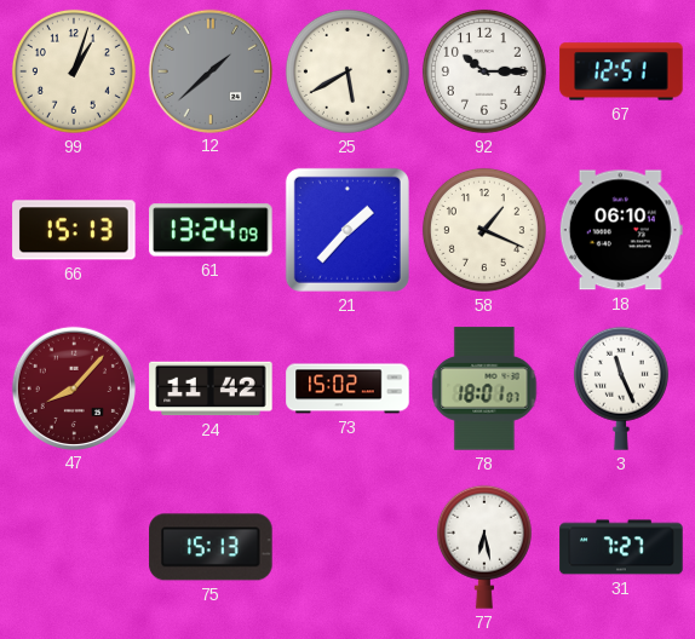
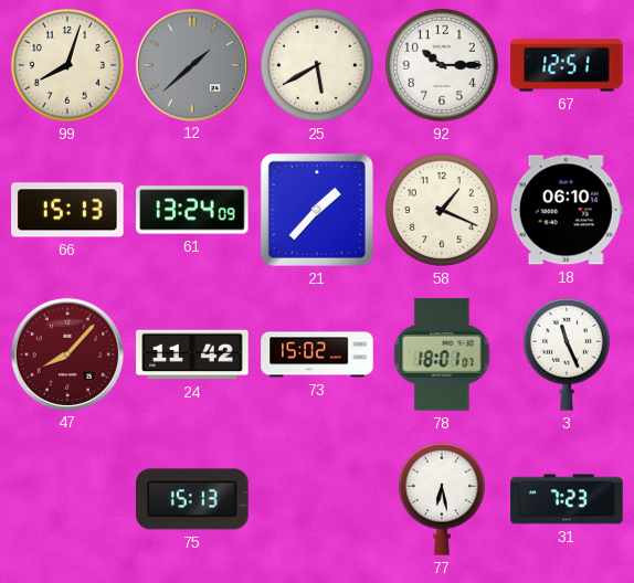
99: 1:03 -> 8:03
31: 7:27 -> 7:23
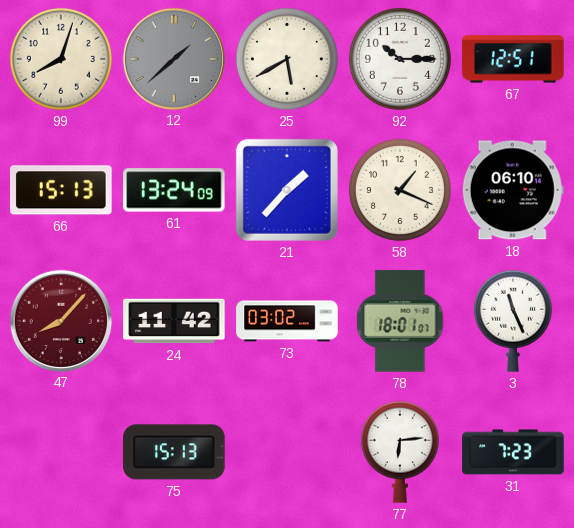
73: 15:02 -> 03:02
77: 6:28 -> 6:14
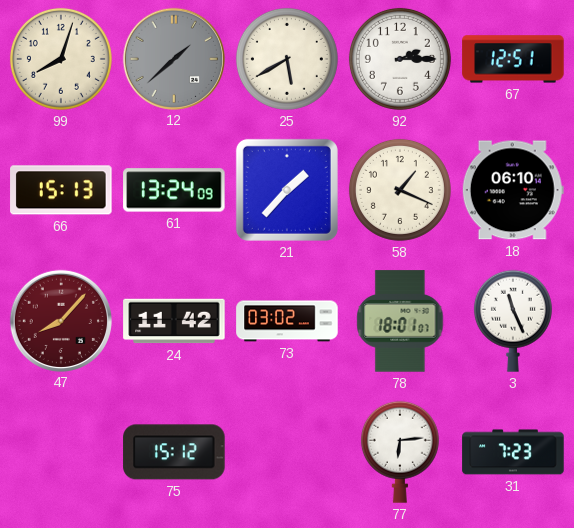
92: 10:15 -> 2:15
75: 15:13 -> 15:12
